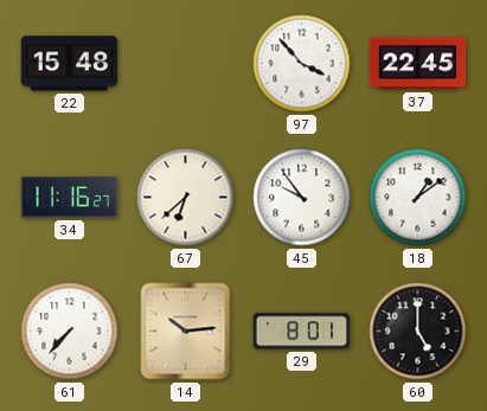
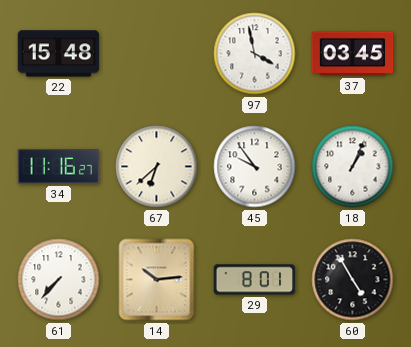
97: 3:53 -> 3:58
37: 22:45 -> 03:45
18: 1:09 -> 1:04
60: 5:00 -> 4:55
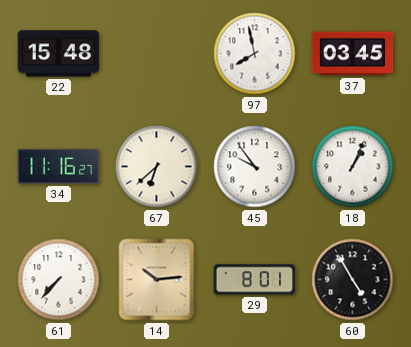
97: 3:58 -> 7:58
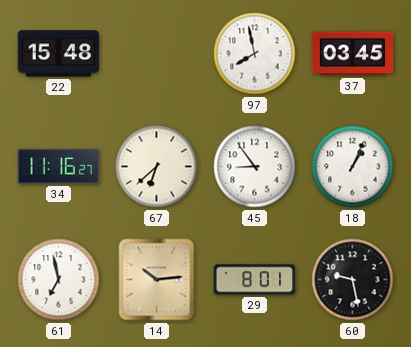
45: 9:54 -> 8:54
61: 7:37 -> 6:58
60: 4:55 -> 9:28
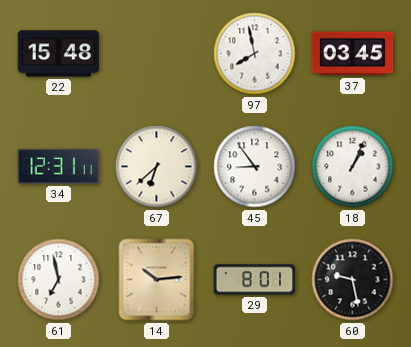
34: 11:16 -> 12:31
